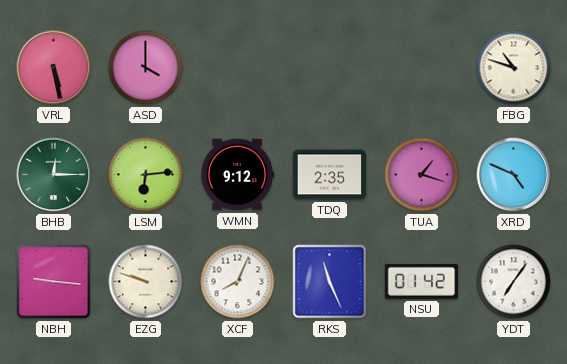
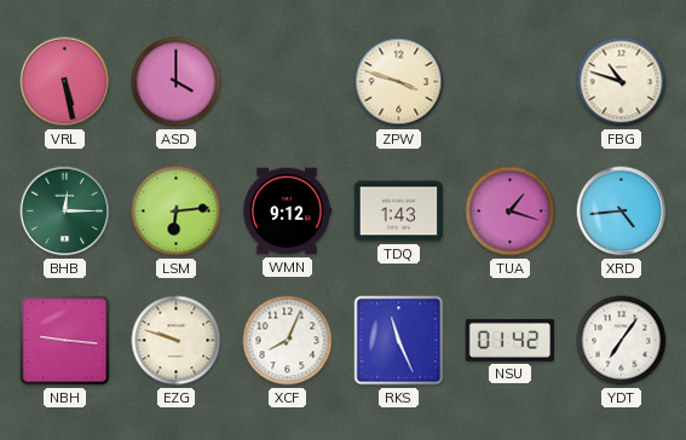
ZPW: none -> 3:48
TDQ: 2:35 -> 1:43
XRD: 4:49 -> 4:44
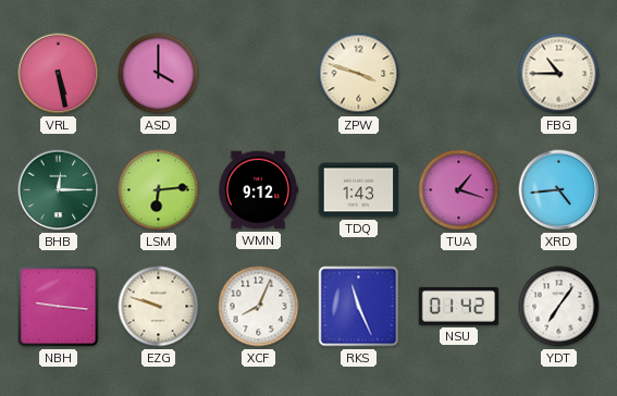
FBG: 10:48 -> 10:45
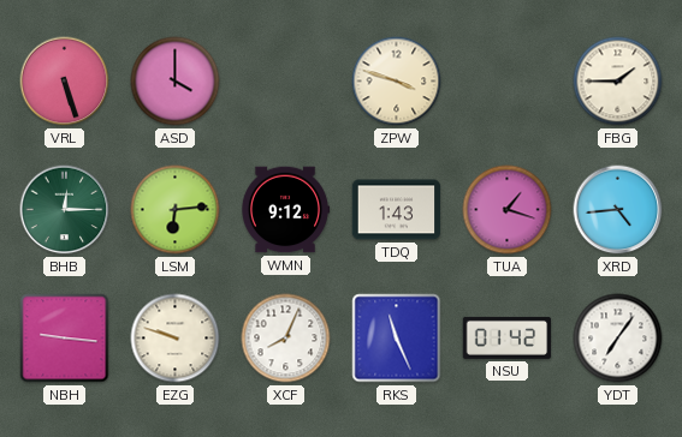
VRL: 5:28 -> 5:27
FBG: 10:45 -> 1:45
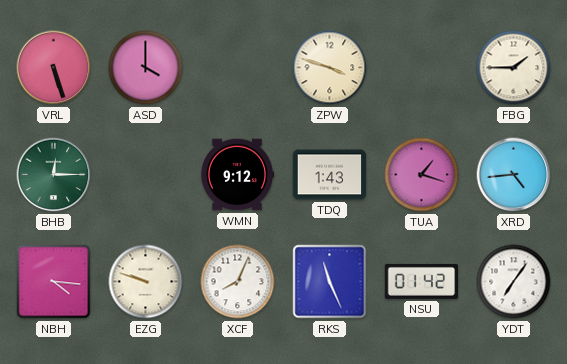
LSM: 6:14 -> none
NBH: 9:16 -> 4:16
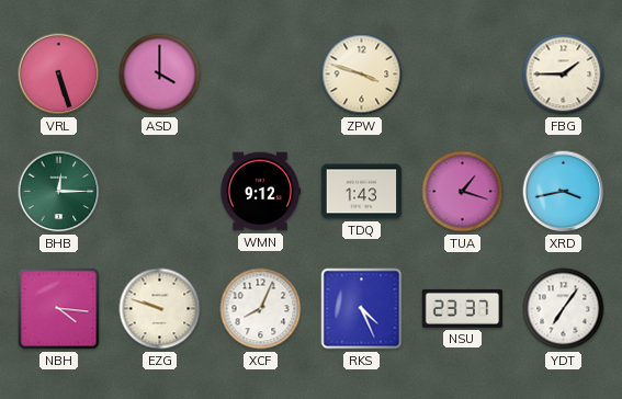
XRD: 4:44 -> 3:43
RKS: 11:26 -> 4:26
NSU: 01:42 -> 23:37
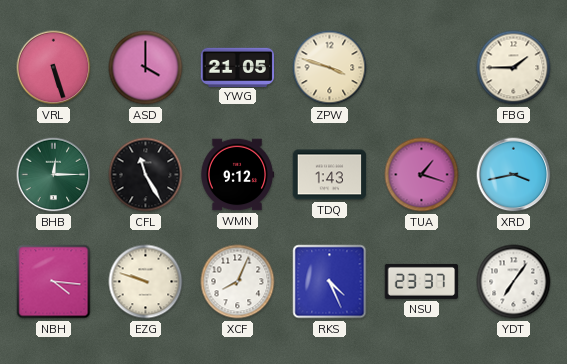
YWG: none -> 21:05
CFL: none -> 11:25
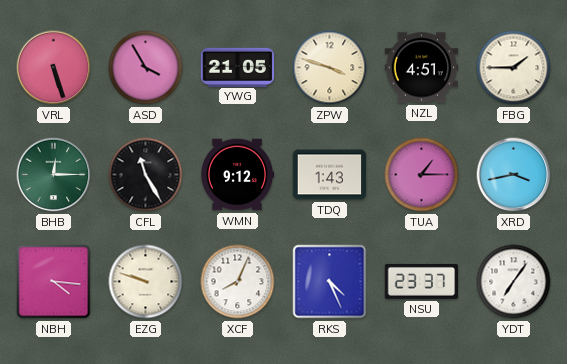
ASD: 4:00 -> 3:55
NZL: none -> 4:51
TUA: 1:18 -> 1:15
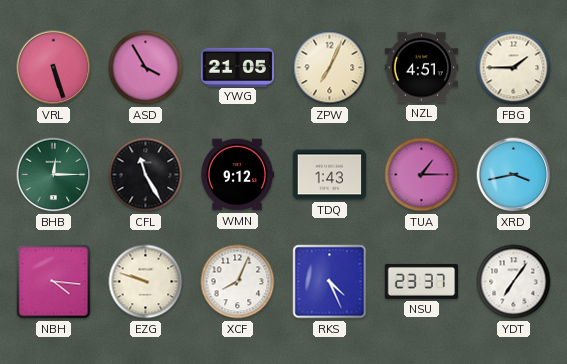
ZPW: 3:48 -> 7:04
